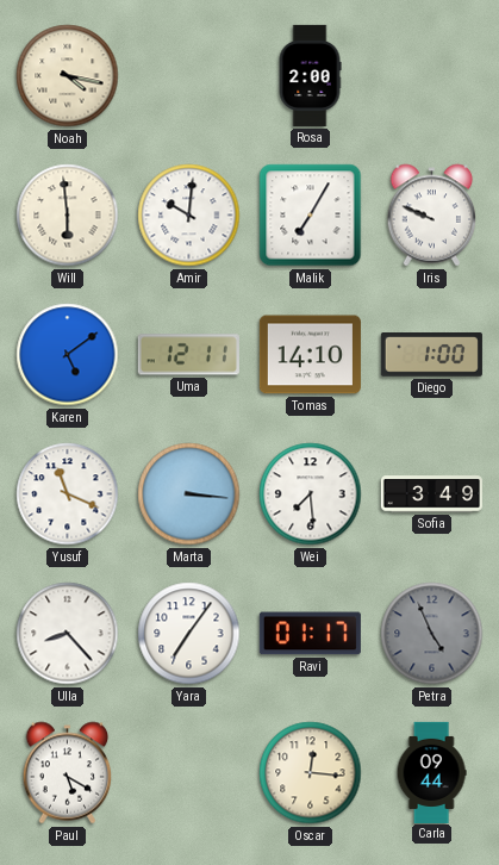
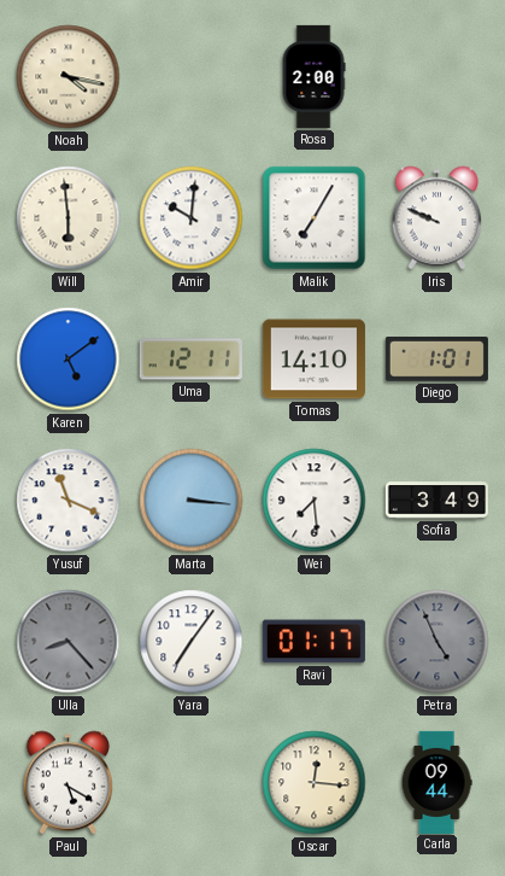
Diego: 1:00 -> 1:01
Ulla dial: white -> grey
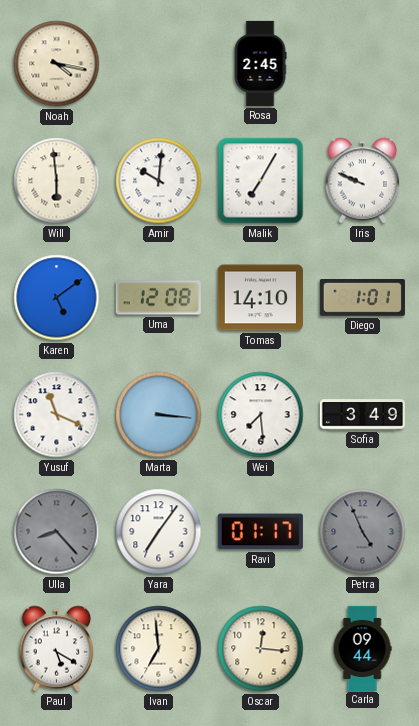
Rosa: 2:00 -> 2:45
Uma: 12:11 -> 12:08
Ivan: none -> 6:59
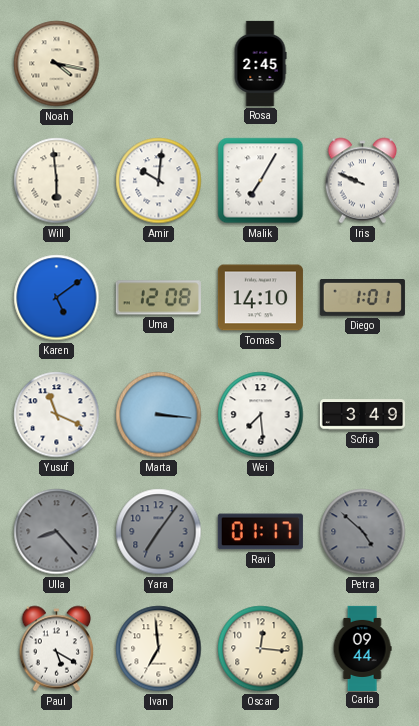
Yara dial: white -> grey
Petra: 4:56 -> 4:52
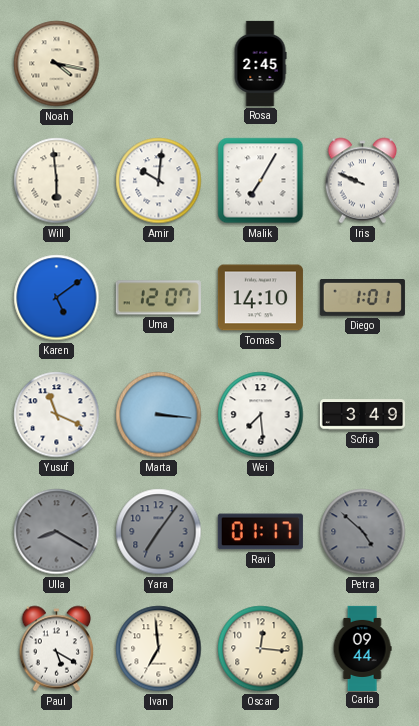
Uma: 12:08 -> 12:07
Ulla: 8:23 -> 8:20
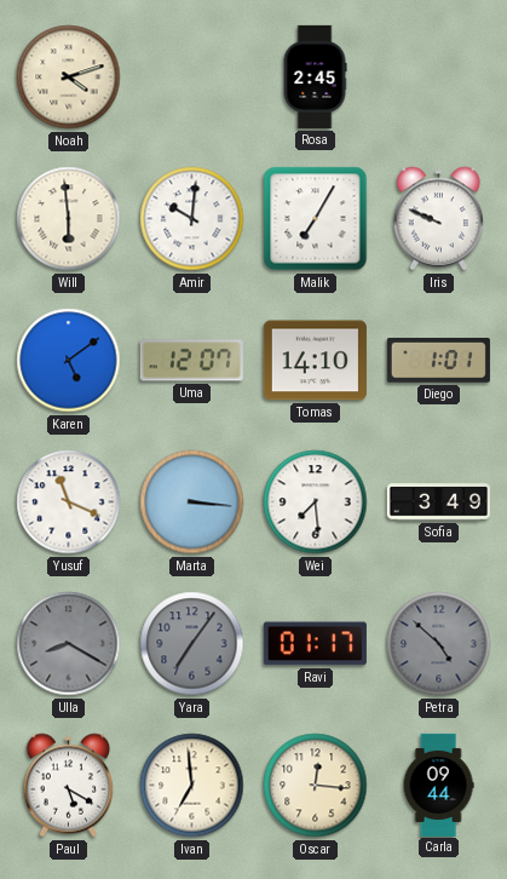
Noah: 4:17 -> 4:12
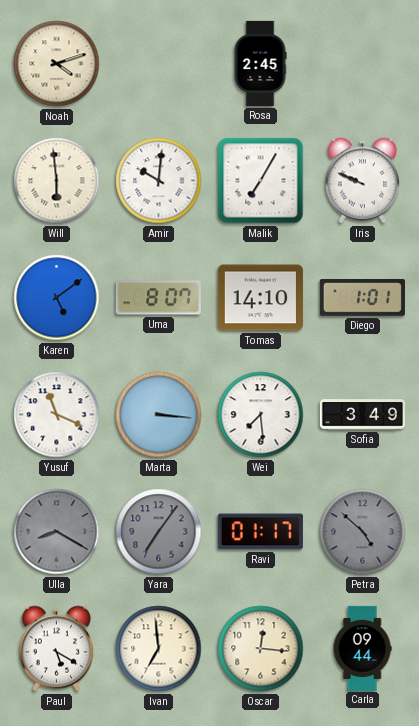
Uma: 12:07 -> 8:07
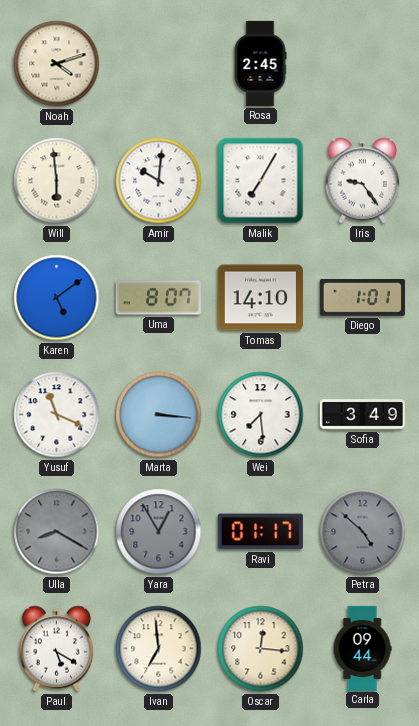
Iris: 9:49 -> 9:24
Yara: 7:06 -> 12:55
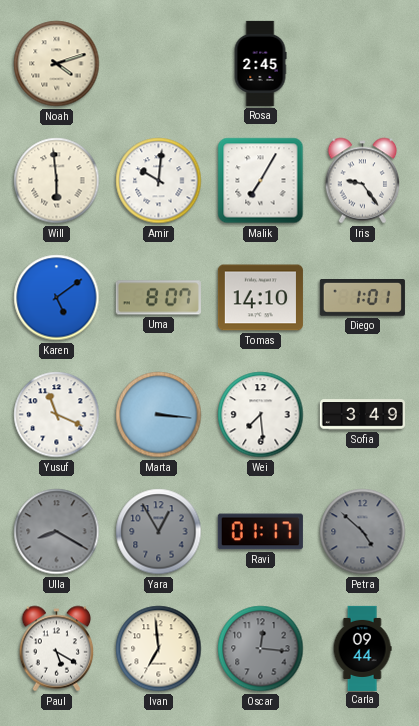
Oscar dial: cream -> grey
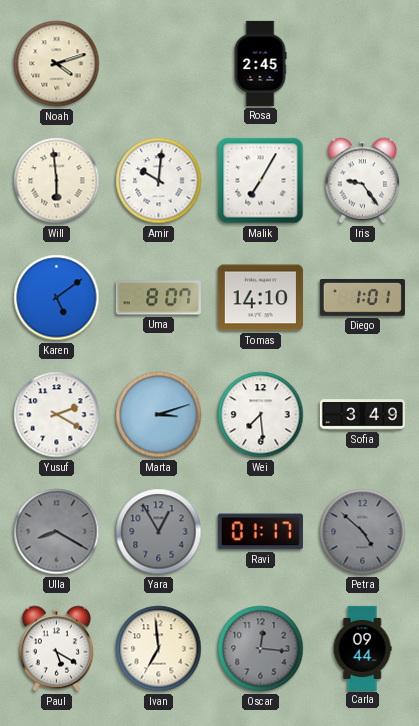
Yusuf: 11:19 -> 2:20
Marta: 3:16 -> 3:12
